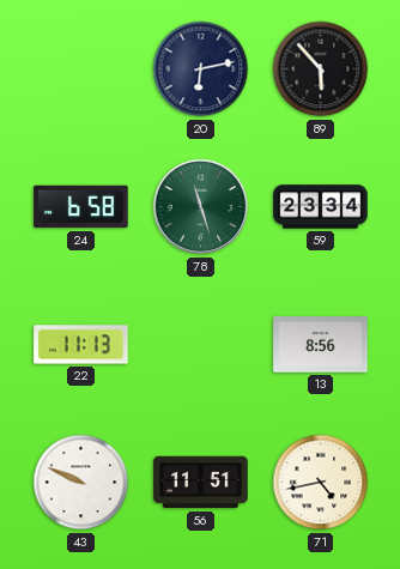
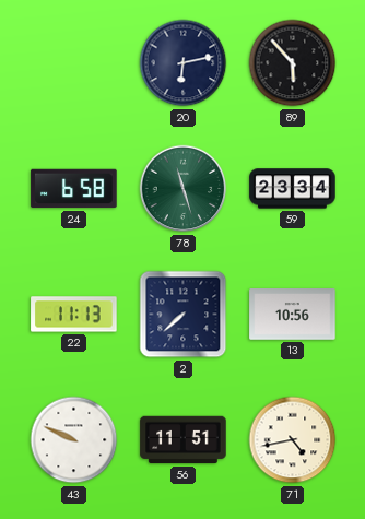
2: none -> 7:38
13: 8:56 -> 10:56
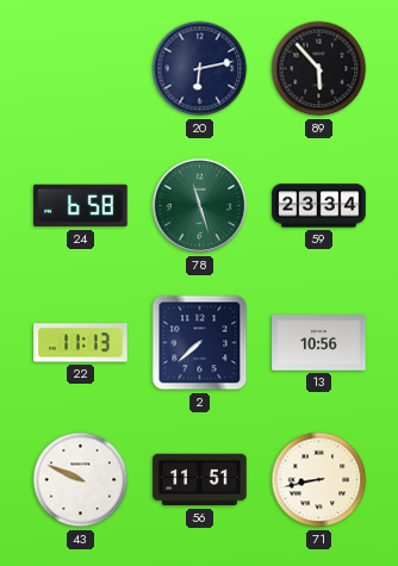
71: 4:43 -> 8:43
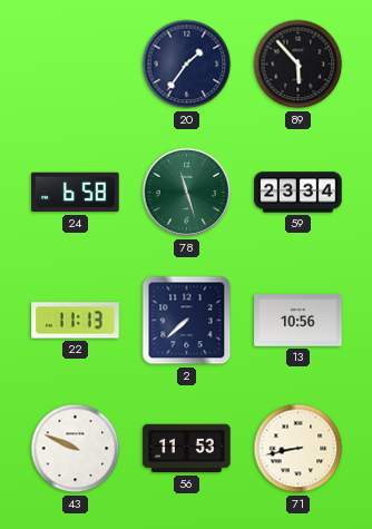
20: 6:13 -> 1:36
56: 11:51 -> 11:53
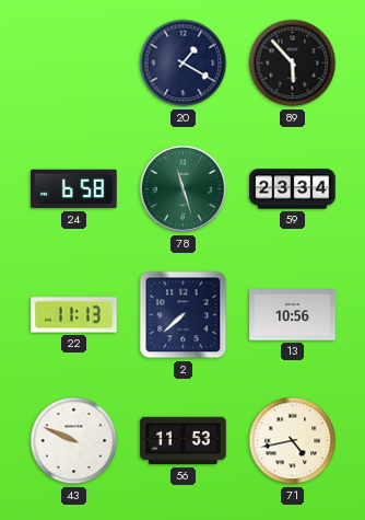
20: 1:36 -> 1:20
71: 8:43 -> 4:43
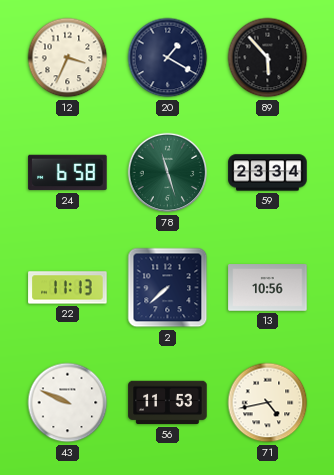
12: none -> 3:34
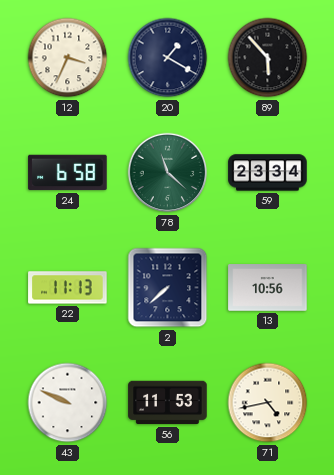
78: 11:27 -> 11:22
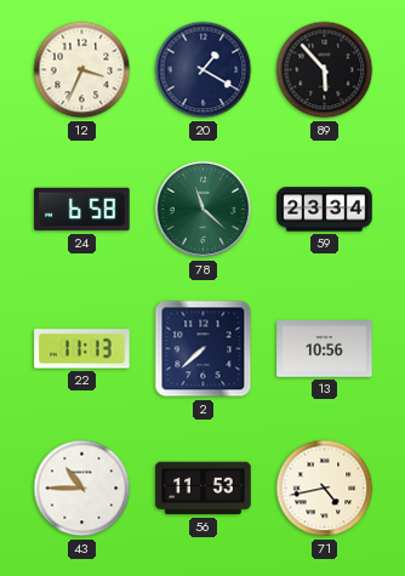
43: 9:49 -> 10:45
